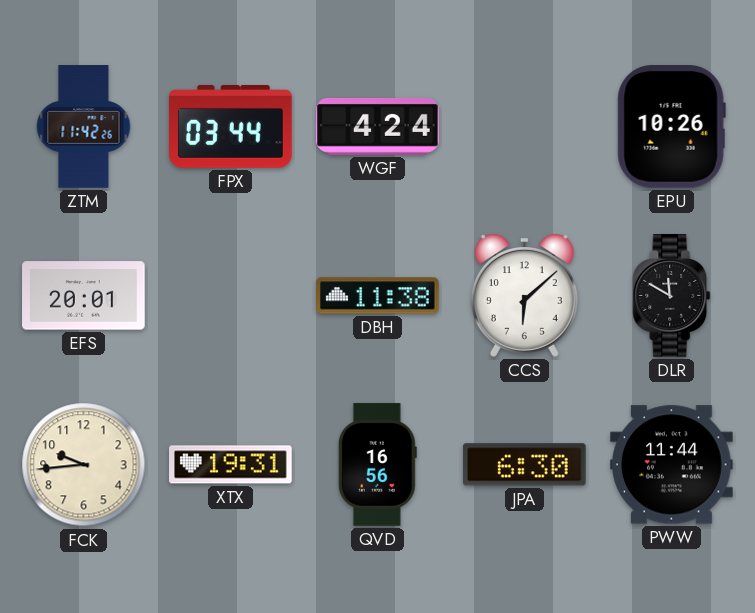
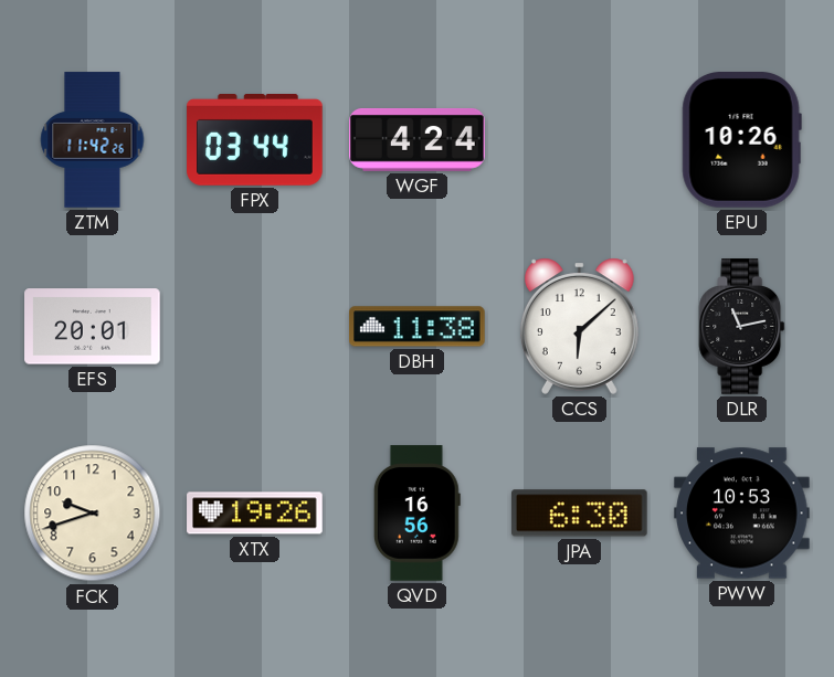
DLR: 11:50 -> 11:13
FCK: 9:44 -> 9:42
XTX: 19:31 -> 19:26
PWW: 11:44 -> 10:53
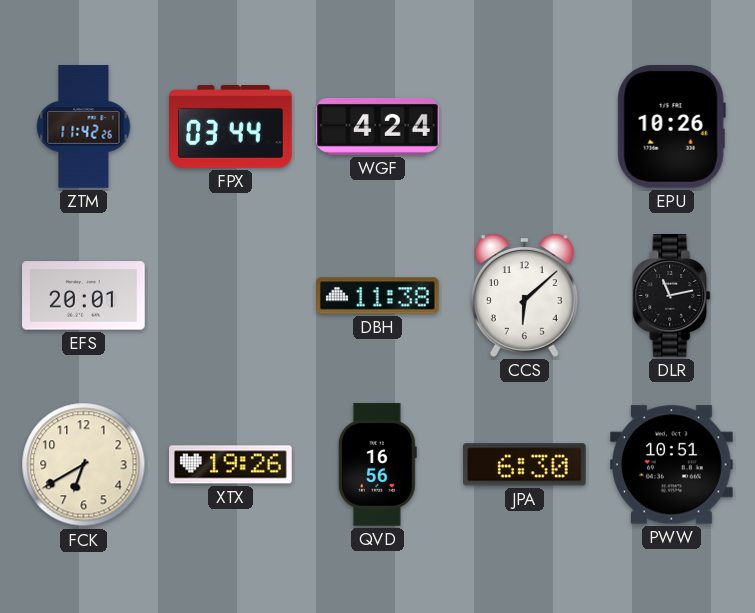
FCK: 9:42 -> 6:40
PWW: 10:53 -> 10:51
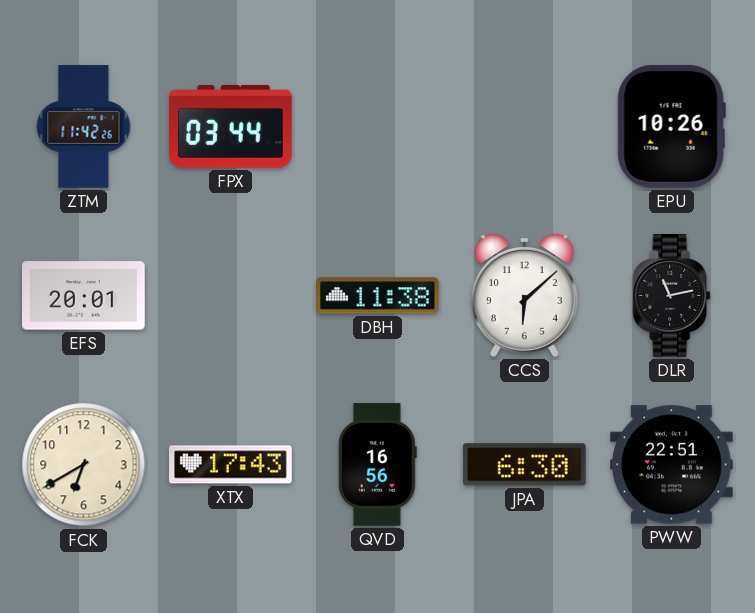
WGF: 4:24 -> none
XTX: 19:26 -> 17:43
PWW: 10:51 -> 22:51
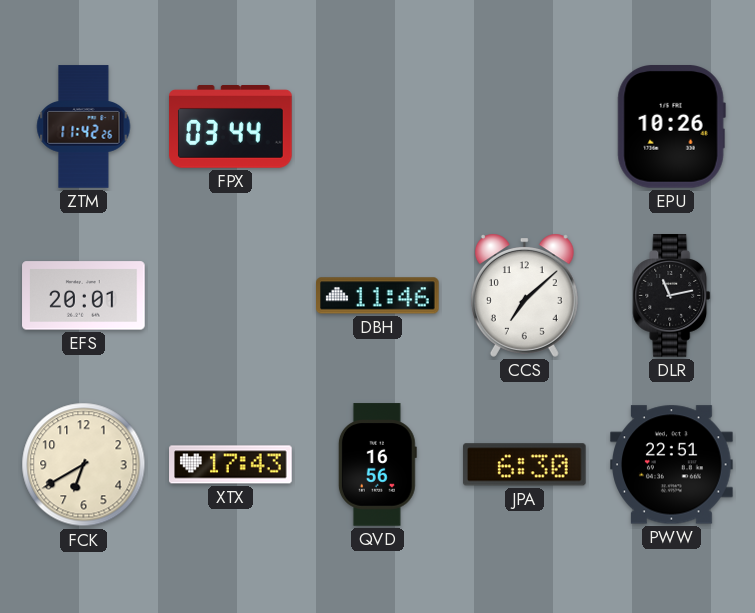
DBH: 11:38 -> 11:46
CCS: 6:08 -> 7:08
